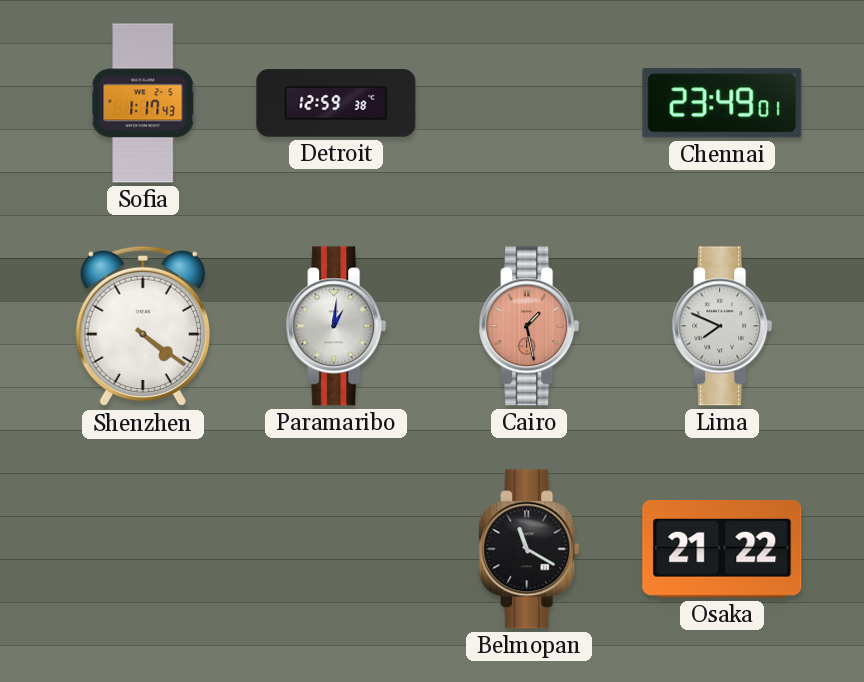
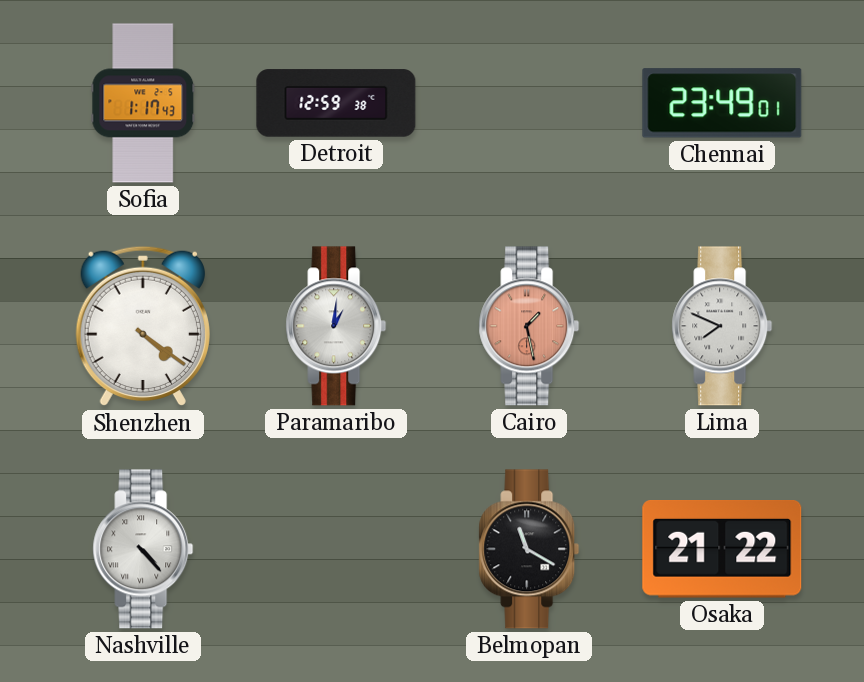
Nashville: none -> 4:23
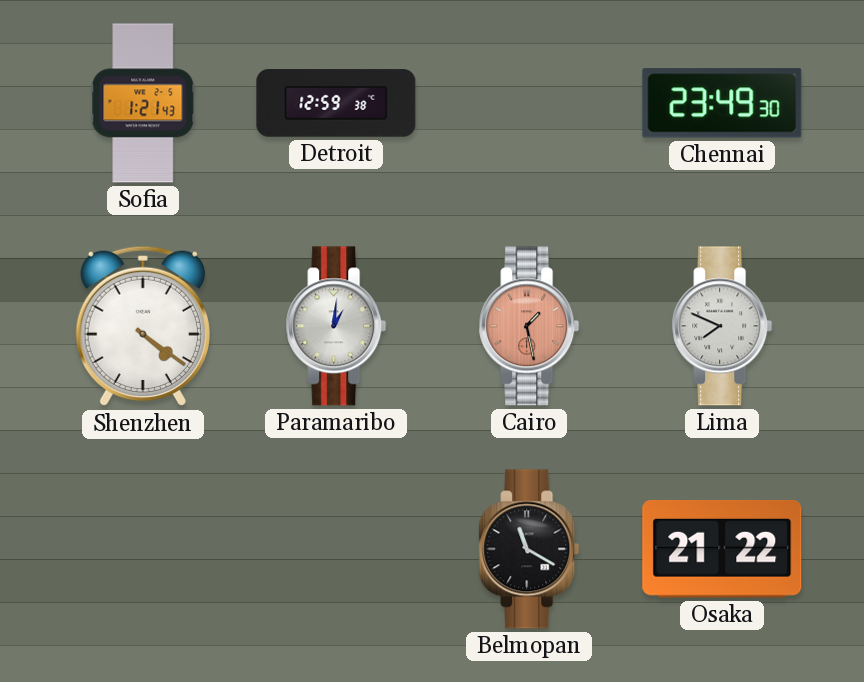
Sofia: 1:17 -> 1:21
Chennai: 23:49:01 -> 23:49:30
Nashville: 4:23 -> none
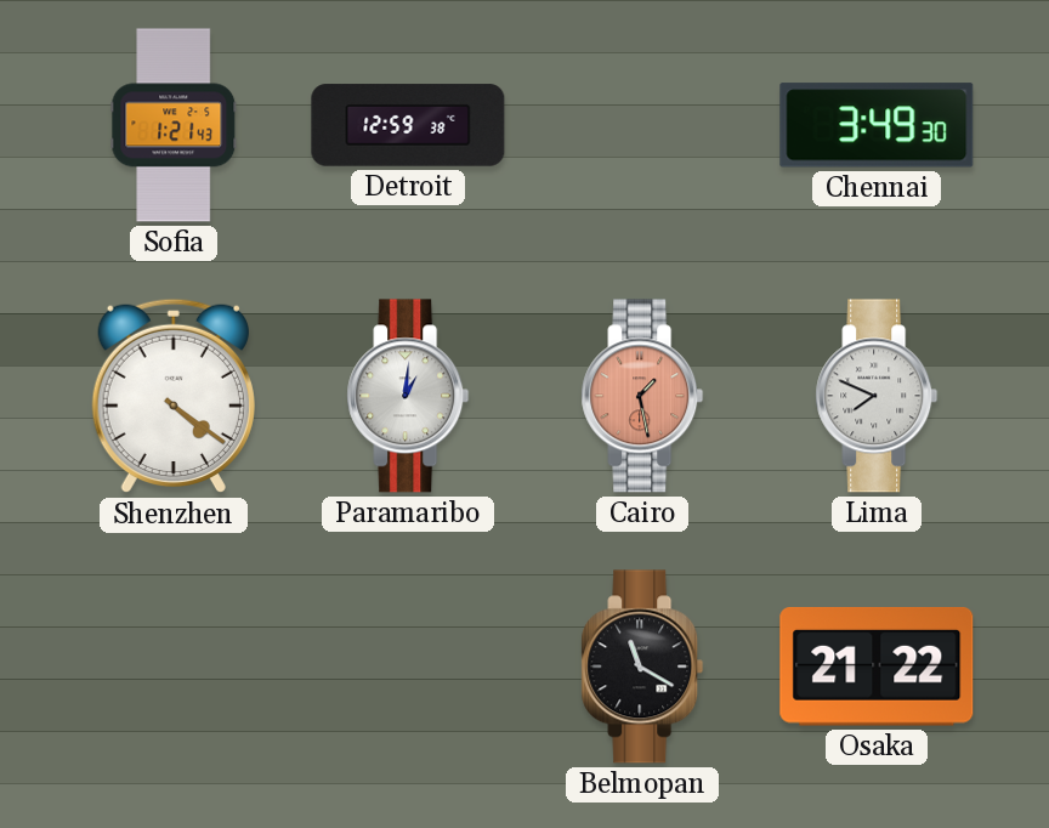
Chennai: 23:49 -> 3:49
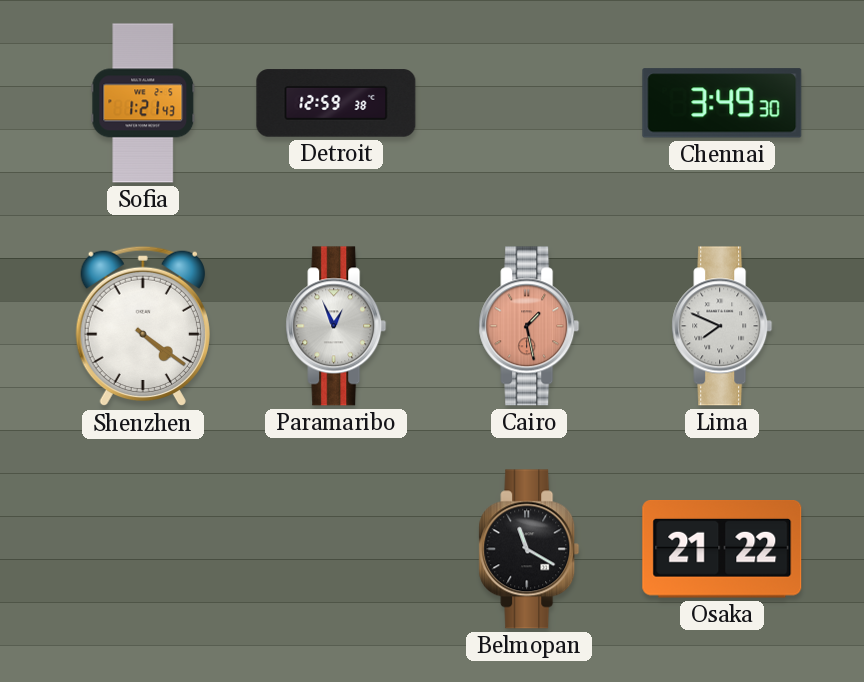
Paramaribo: 1:01 -> 12:56
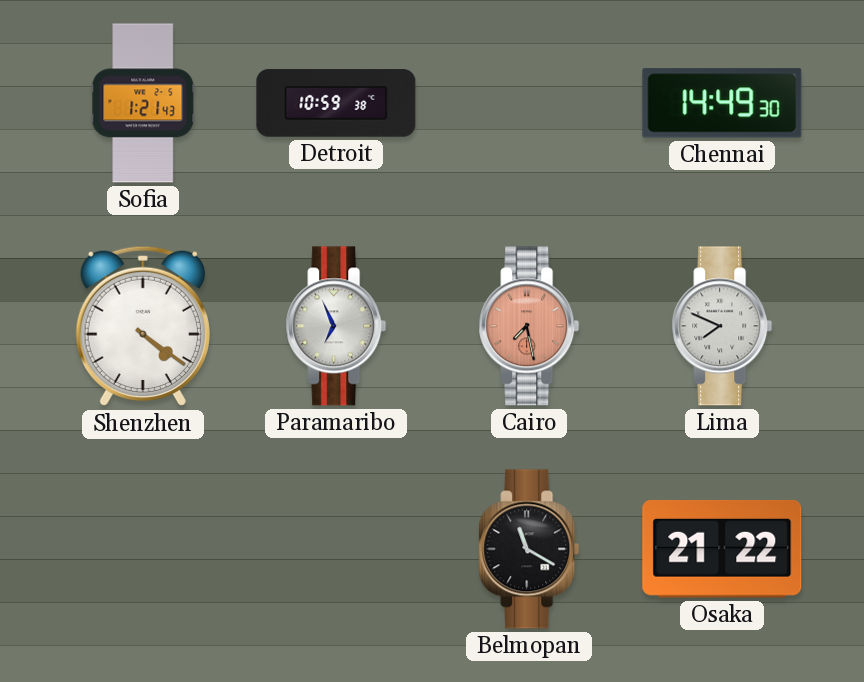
Detroit: 12:59 -> 10:59
Chennai: 3:49 -> 14:49
Paramaribo: 12:56 -> 6:56
Cairo: 1:28 -> 7:28
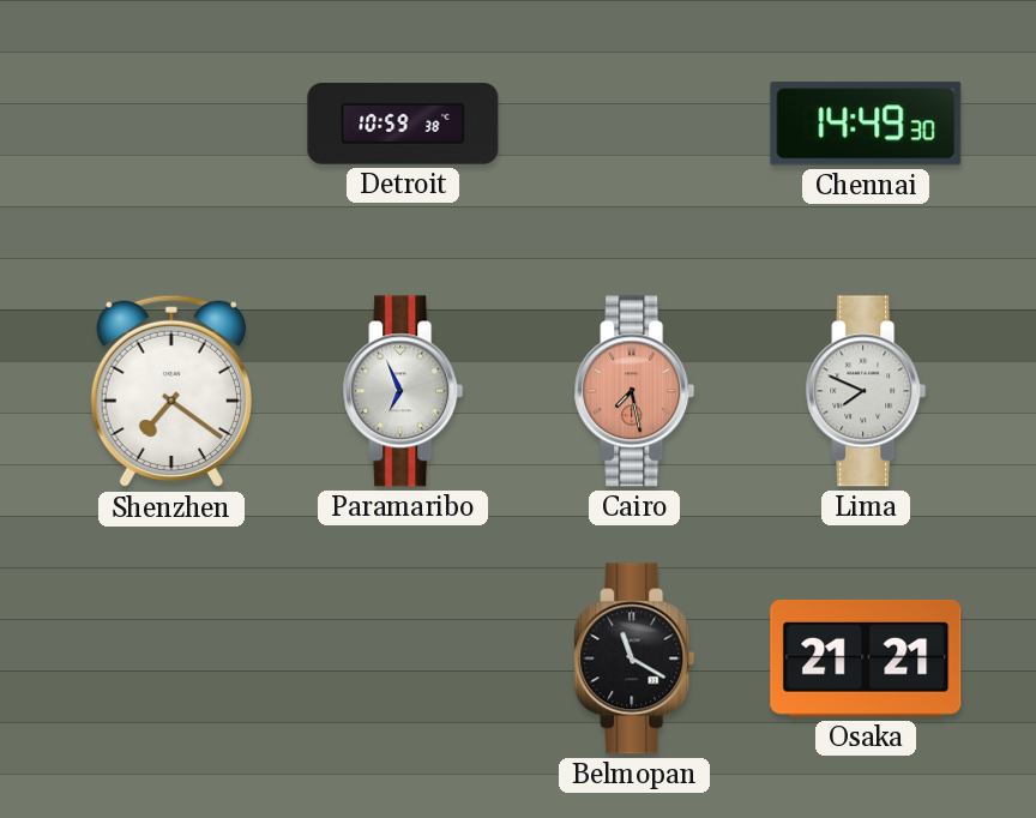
Sofia: 1:21 -> none
Shenzhen: 4:21 -> 7:21
Osaka: 21:22 -> 21:21
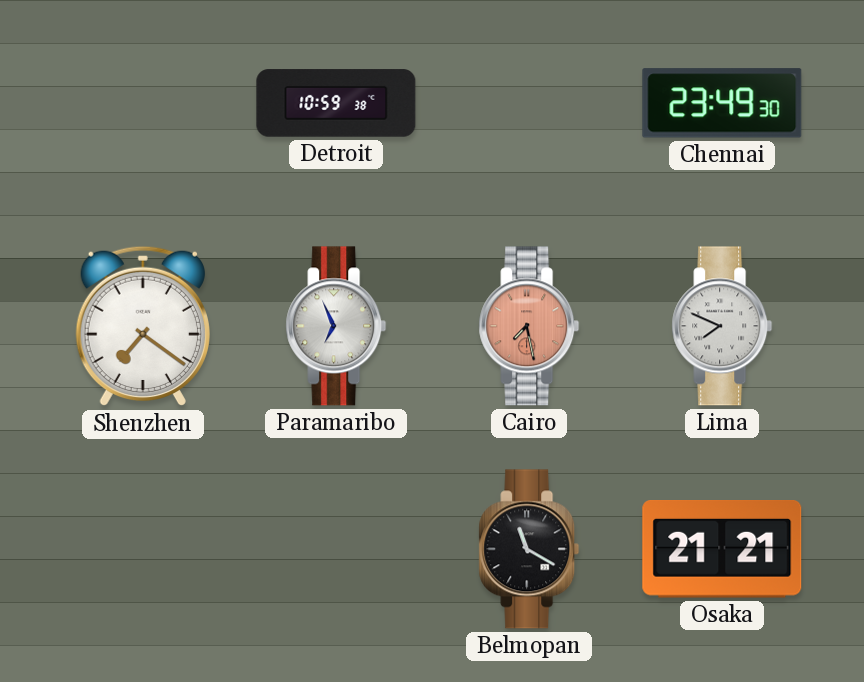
Chennai: 14:49 -> 23:49
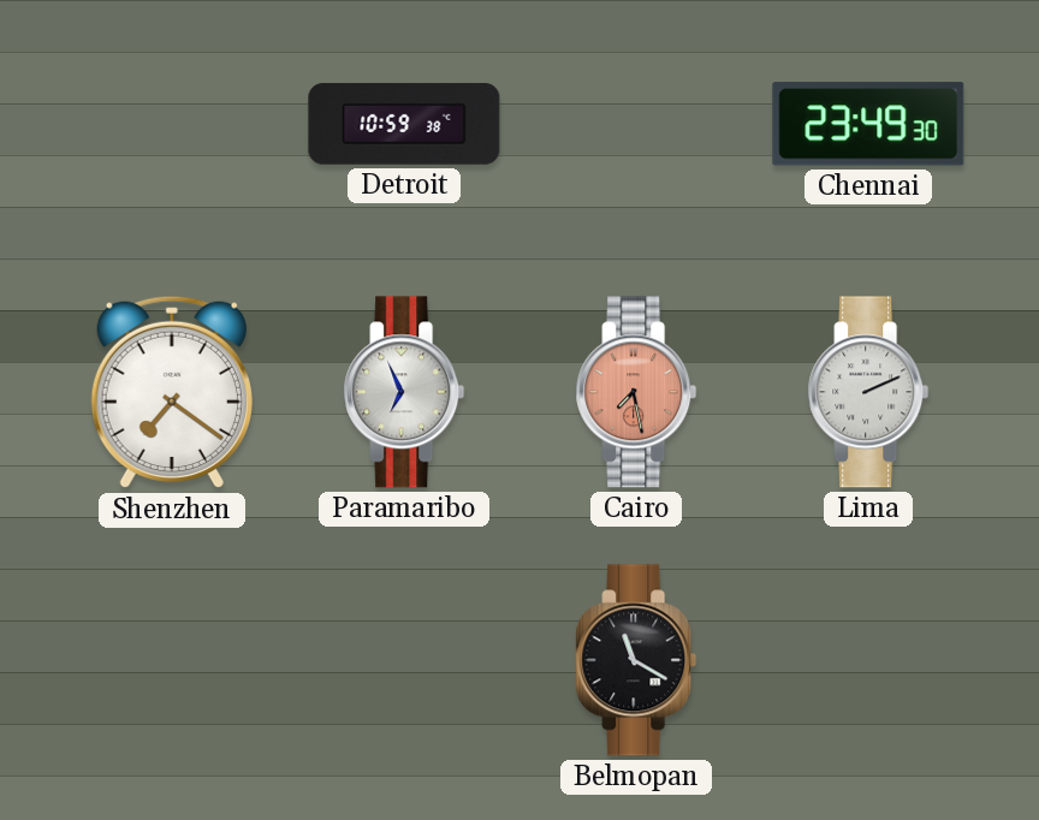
Lima: 7:49 -> 2:11
Osaka: 21:21 -> none
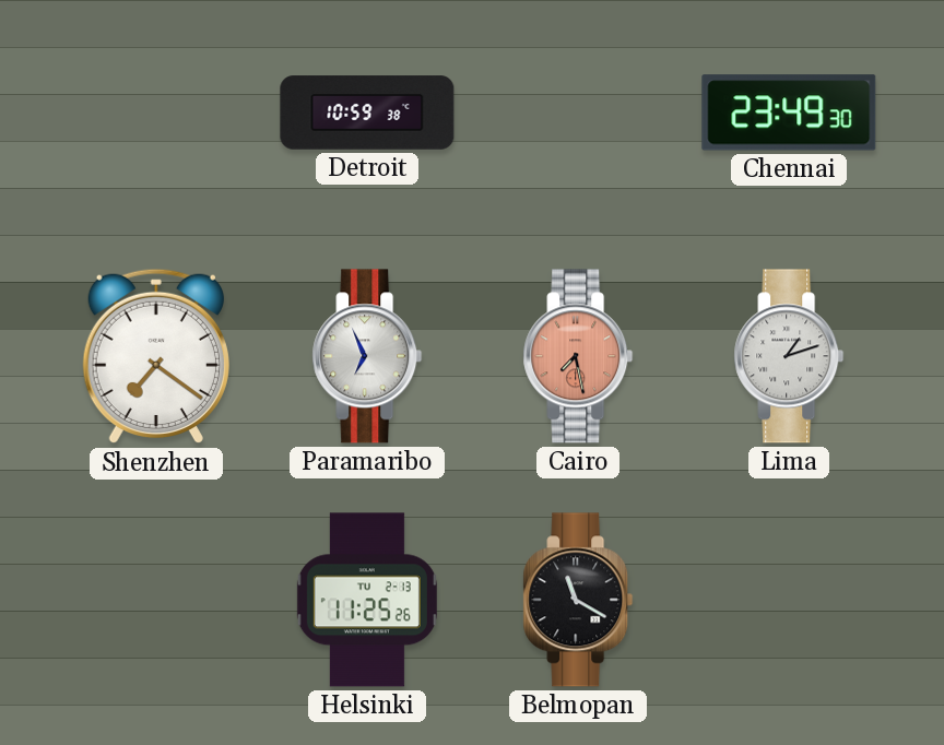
Lima: 2:11 -> 1:12
Helsinki: none -> 11:25
